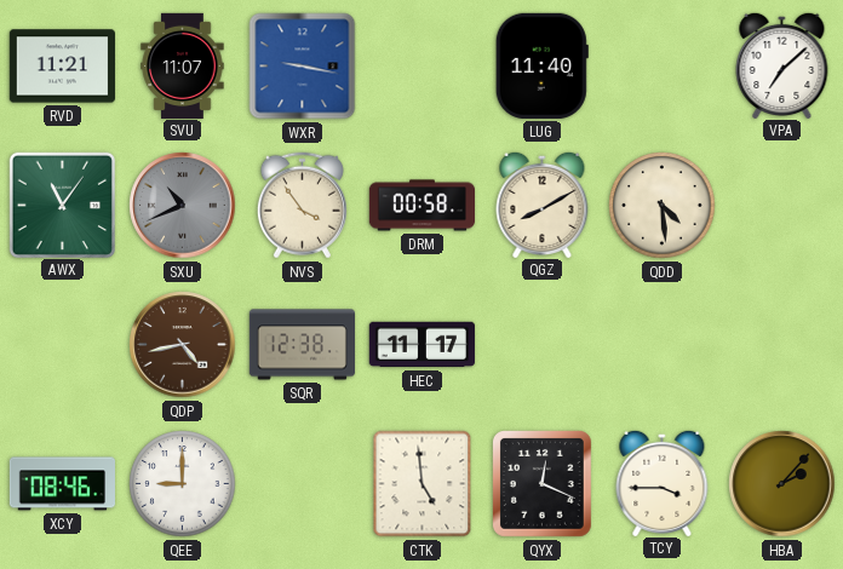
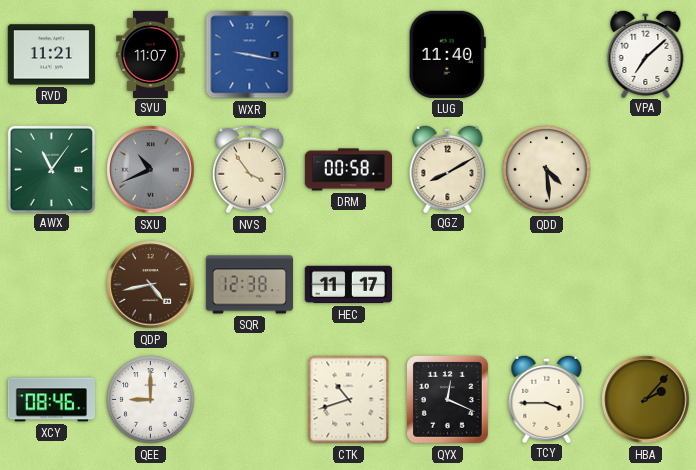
CTK: 4:59 -> 10:42
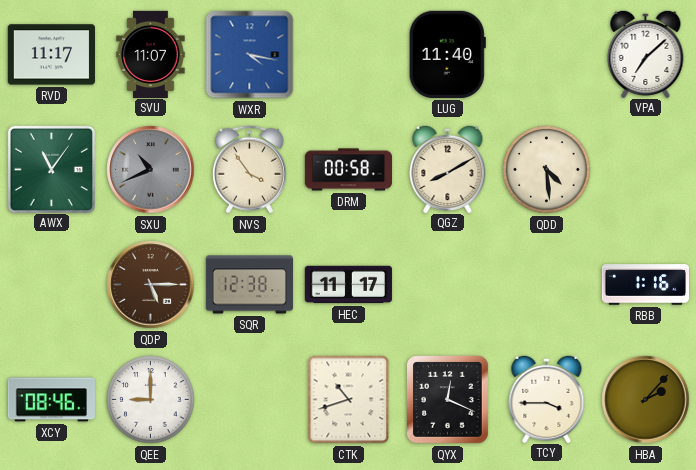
RVD: 11:21 -> 11:17
WXR: 9:17 -> 4:17
QDP: 4:43 -> 5:15
RBB: none -> 1:16
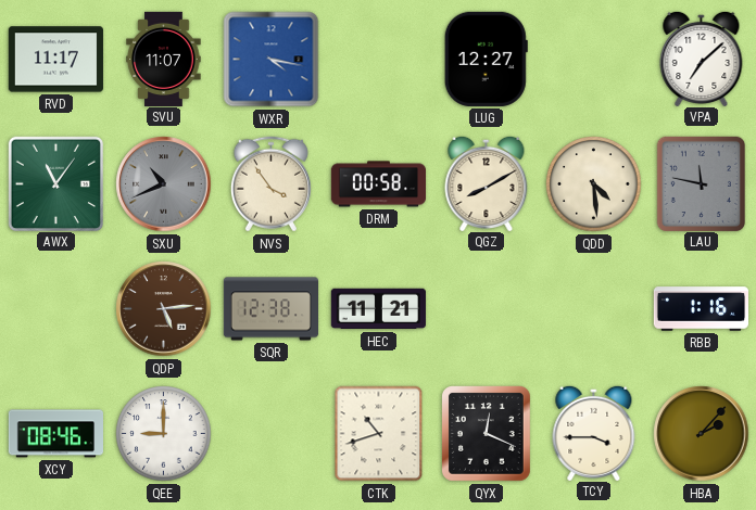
LUG: 11:40 -> 12:27
LAU: none -> 11:47
QDP: 5:15 -> 5:14
HEC: 11:17 -> 11:21
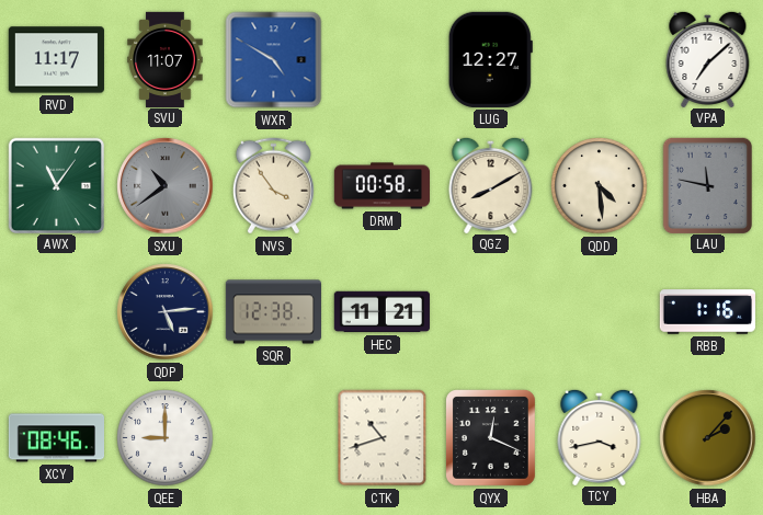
WXR: 4:17 -> 4:50
SXU: 10:41 -> 10:39
QDP dial: brown -> navy
TCY: 3:45 -> 3:43
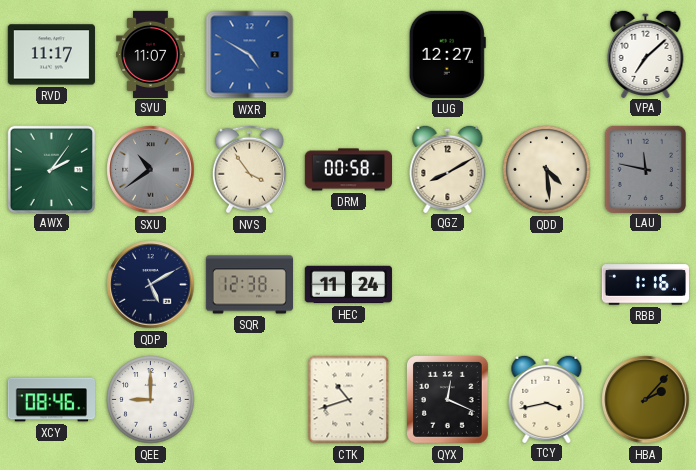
AWX: 11:06 -> 2:06
QDP: 5:14 -> 5:10
HEC: 11:21 -> 11:24
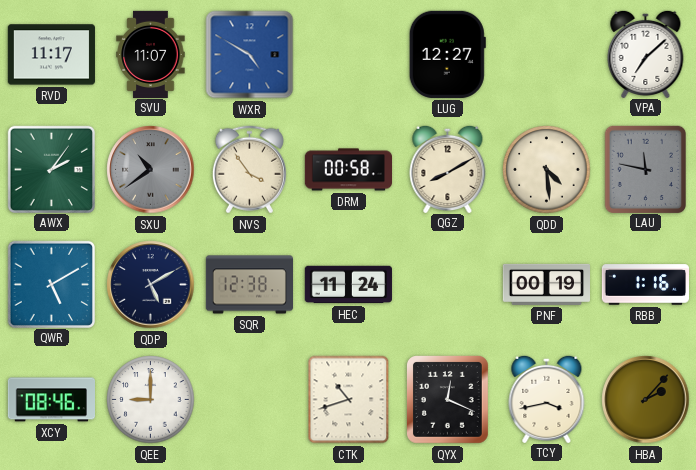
QWR: none -> 5:10
PNF: none -> 00:19
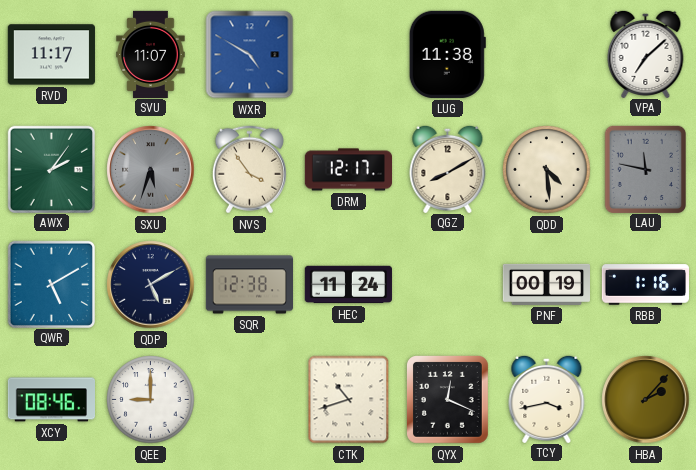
LUG: 12:27 -> 11:38
SXU: 10:39 -> 5:33
DRM: 00:58 -> 12:17
